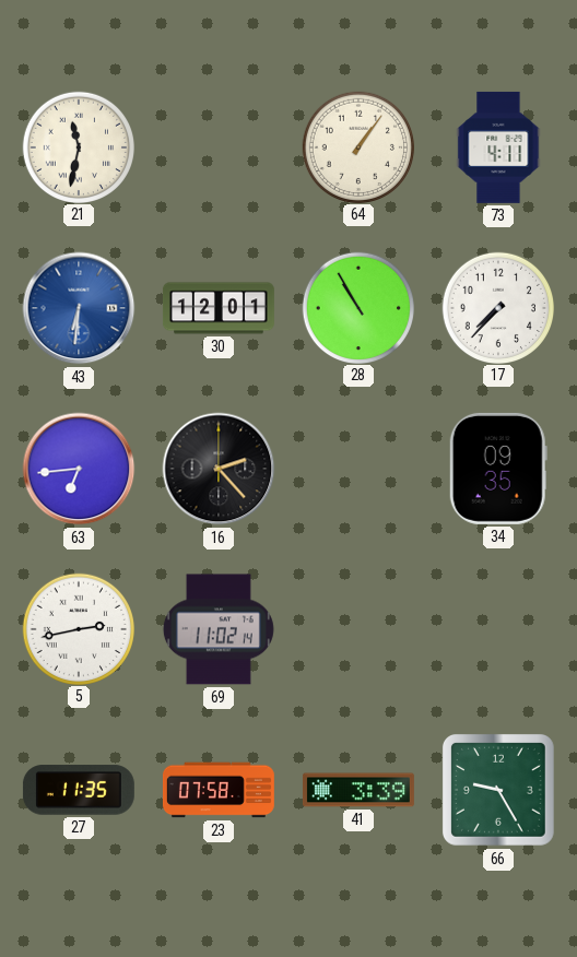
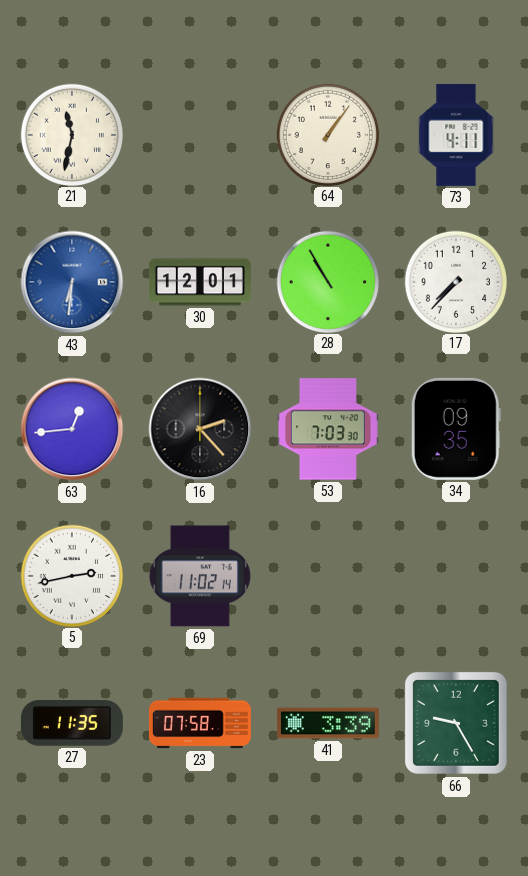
63: 6:44 -> 12:44
53: none -> 7:03
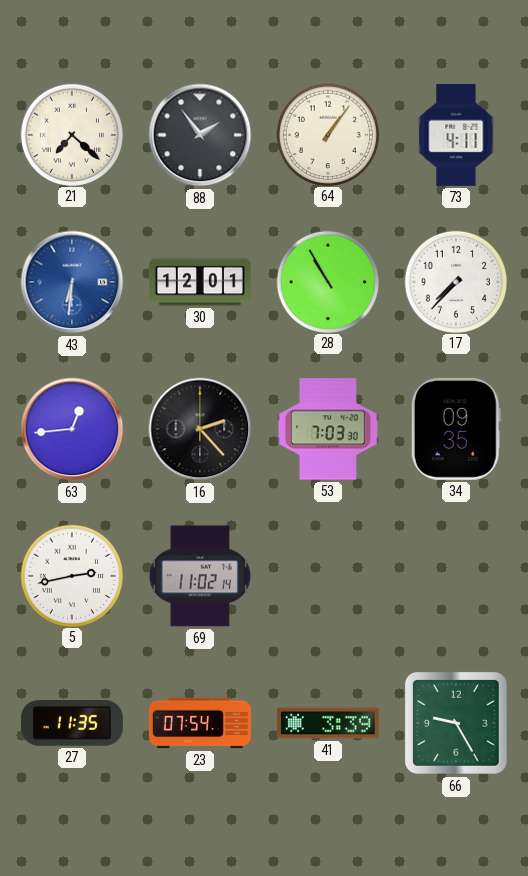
21: 11:32 -> 7:22
88: none -> 1:54
23: 07:58 -> 07:54
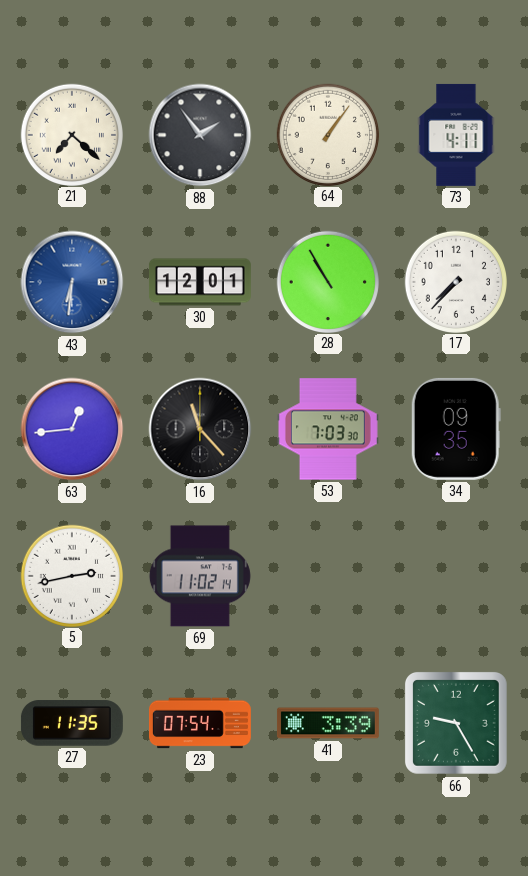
16: 2:23 -> 11:23
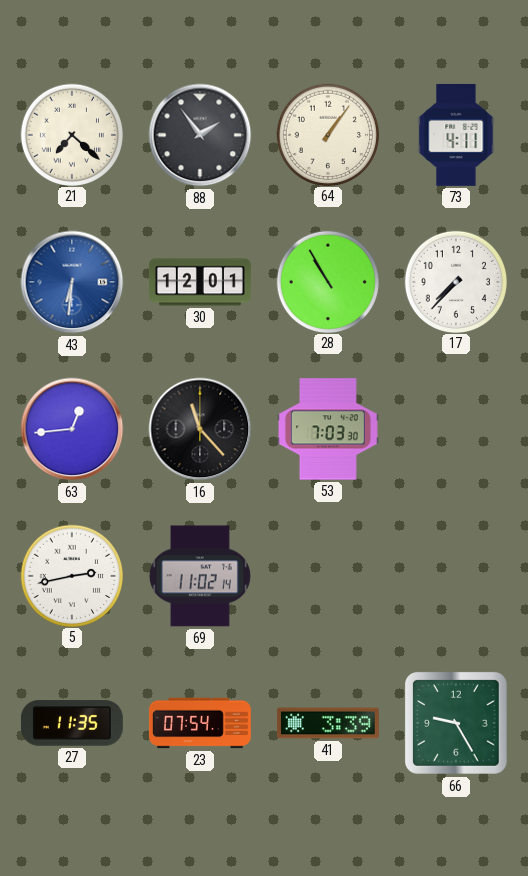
34: 09:35 -> none
